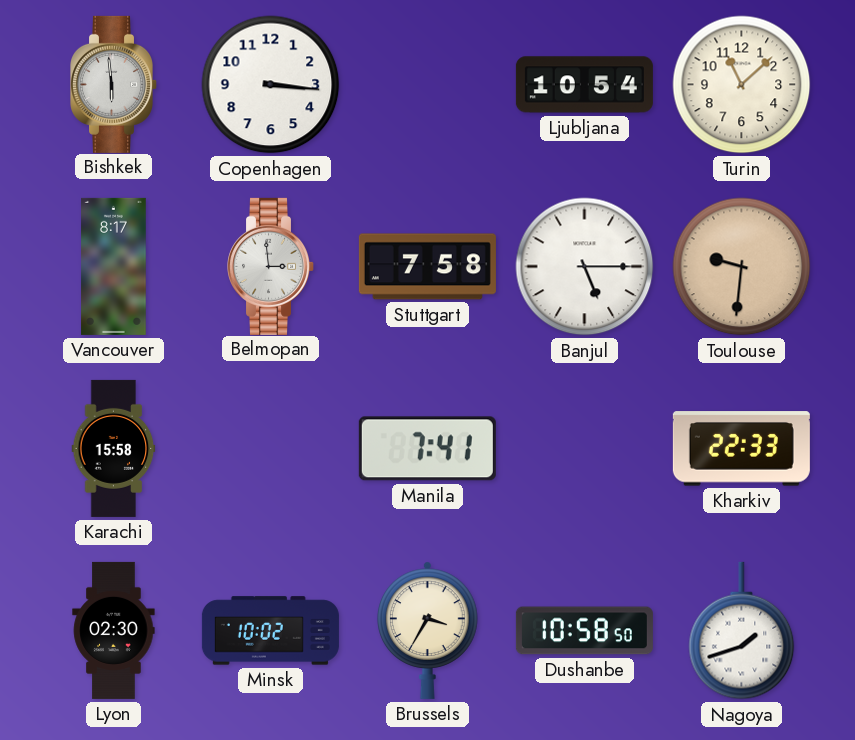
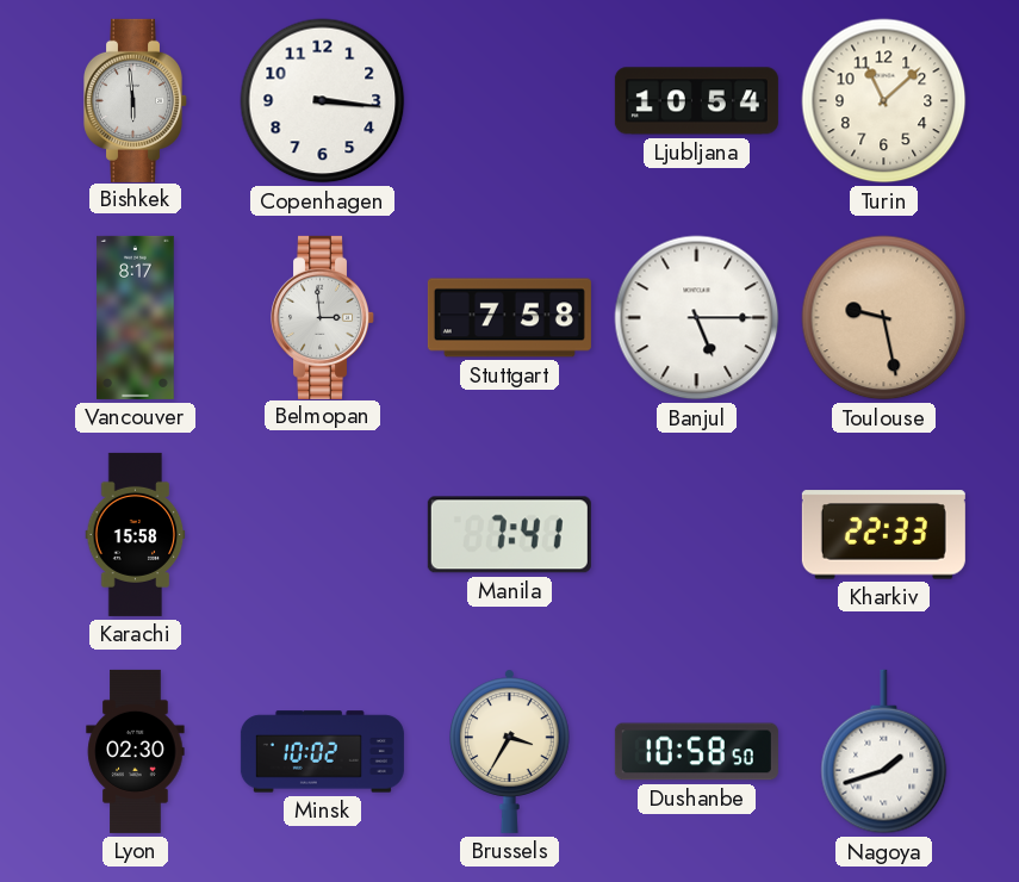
Toulouse: 9:31 -> 9:28
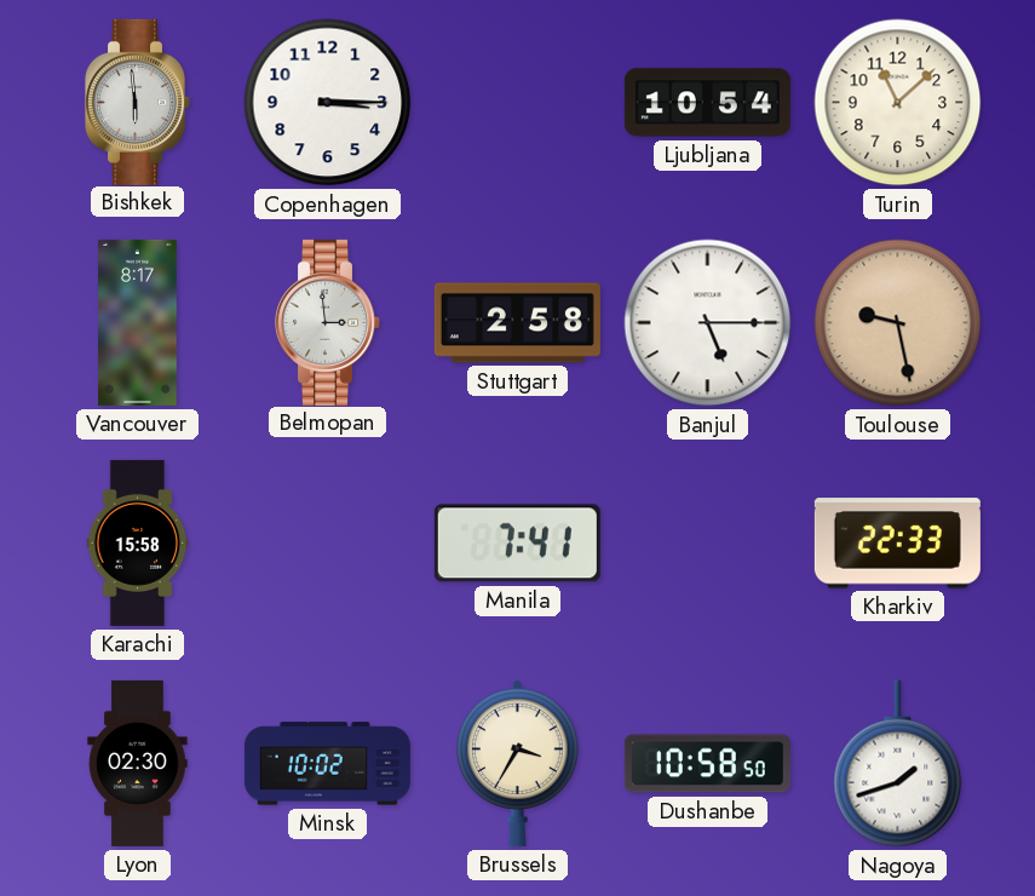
Copenhagen: 3:16 -> 3:15
Stuttgart: 7:58 -> 2:58
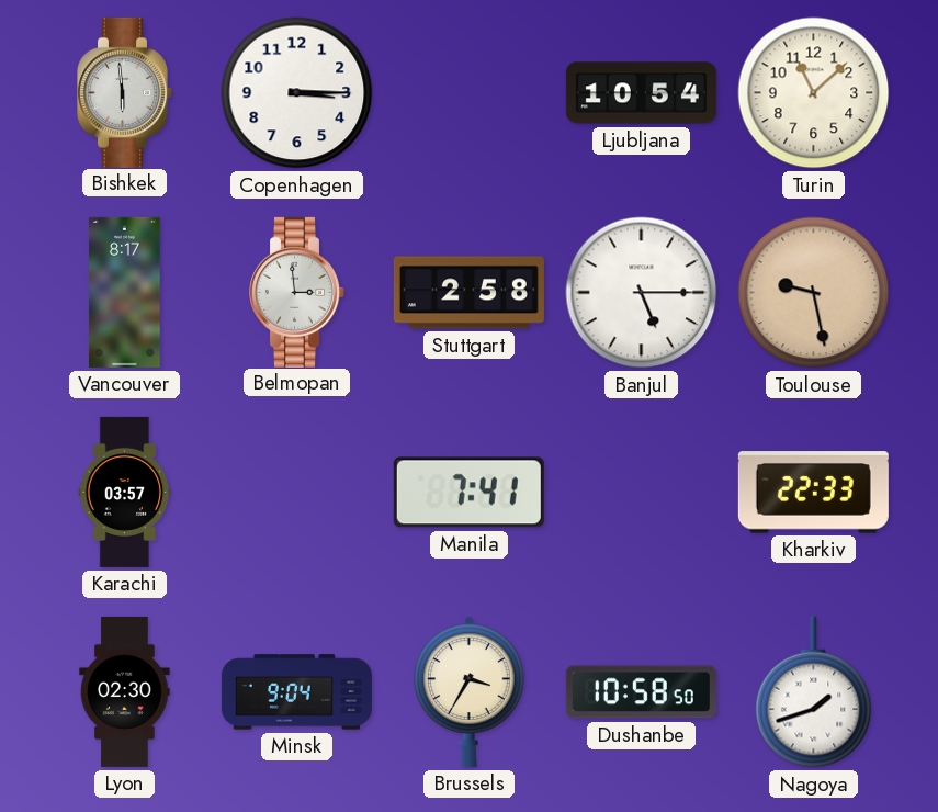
Karachi: 15:58 -> 03:57
Minsk: 10:02 -> 9:04
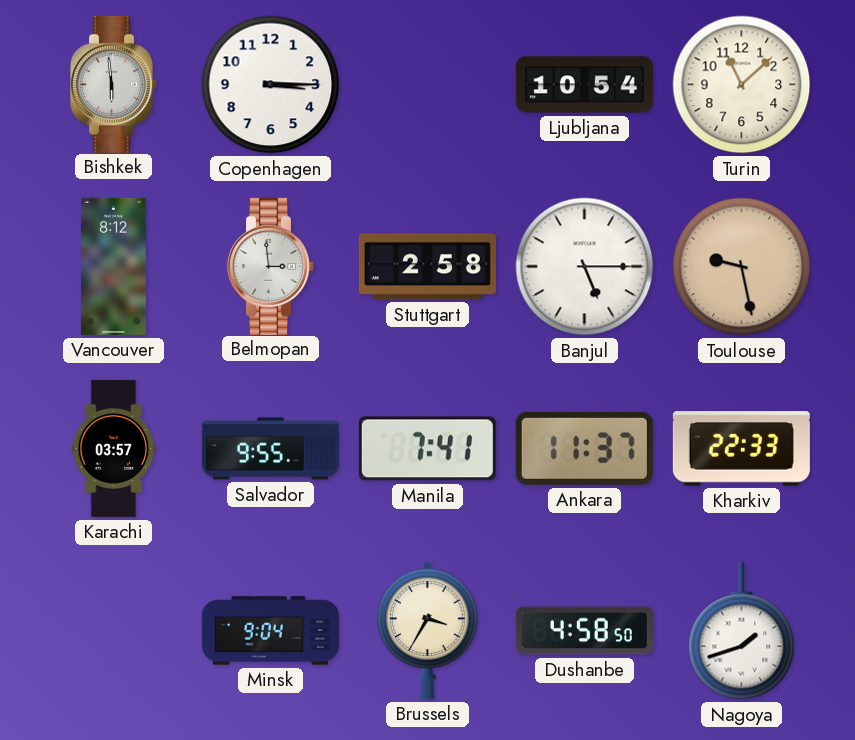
Vancouver: 8:17 -> 8:12
Salvador: none -> 9:55
Ankara: none -> 11:37
Lyon: 02:30 -> none
Dushanbe: 10:58 -> 4:58
